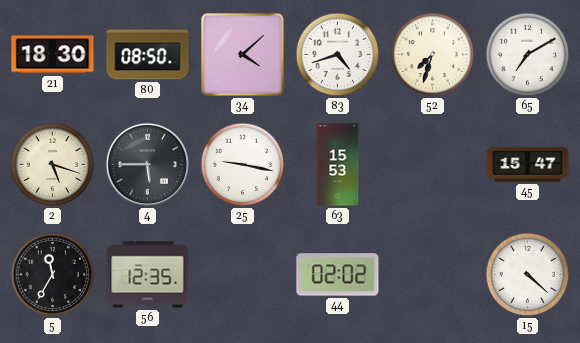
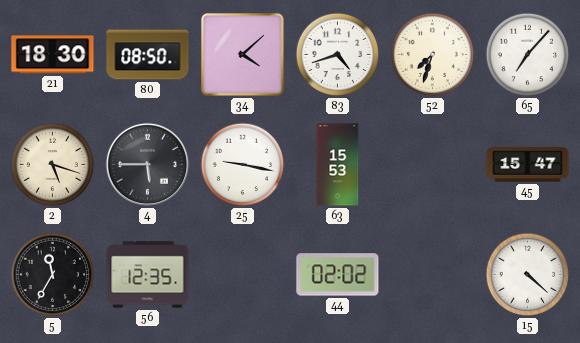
65: 7:10 -> 7:07
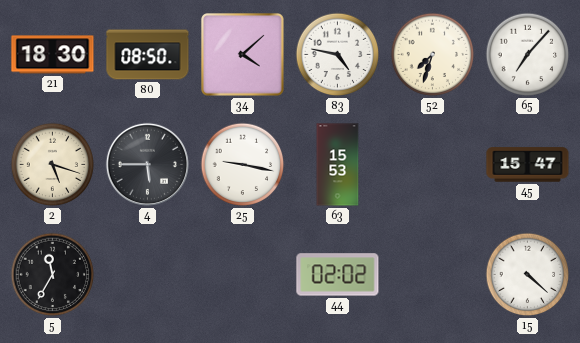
83: 4:42 -> 4:47
56: 12:35 -> none
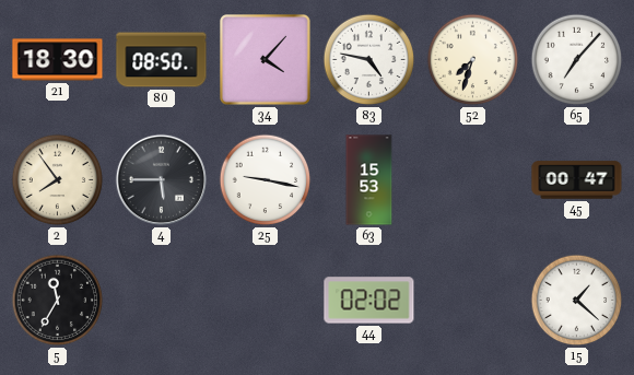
34: 4:08 -> 4:07
2: 5:18 -> 7:54
45: 15:47 -> 00:47
15: 4:22 -> 1:22
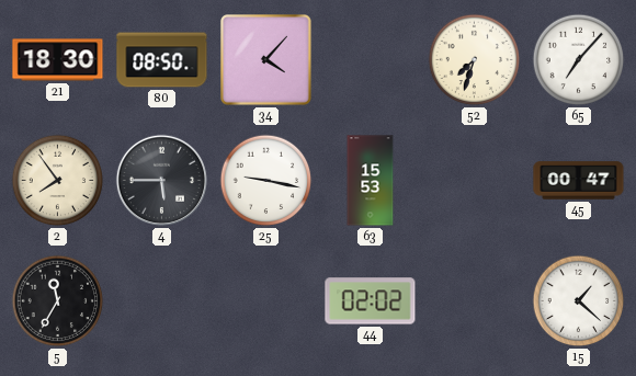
83: 4:47 -> none
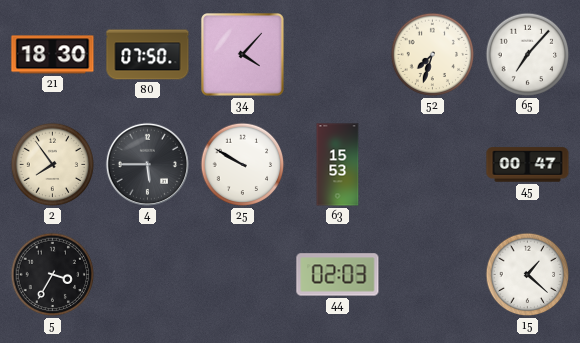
80: 08:50 -> 07:50
25: 9:17 -> 9:50
5: 11:35 -> 3:35
44: 02:02 -> 02:03
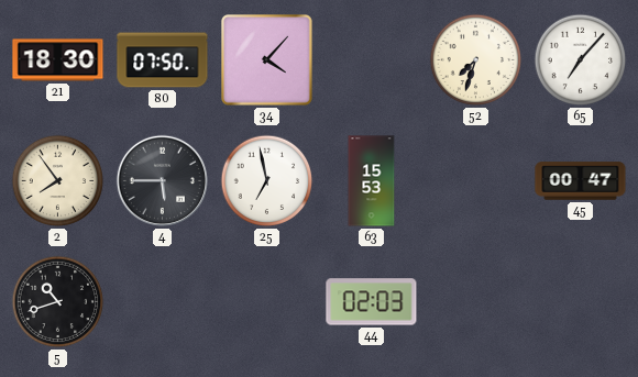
25: 9:50 -> 6:58
5: 3:35 -> 10:42
15: 1:22 -> none
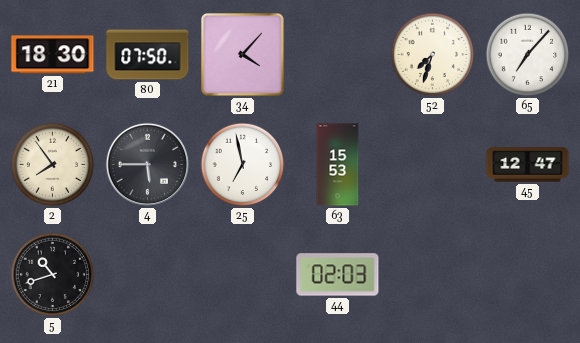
45: 00:47 -> 12:47
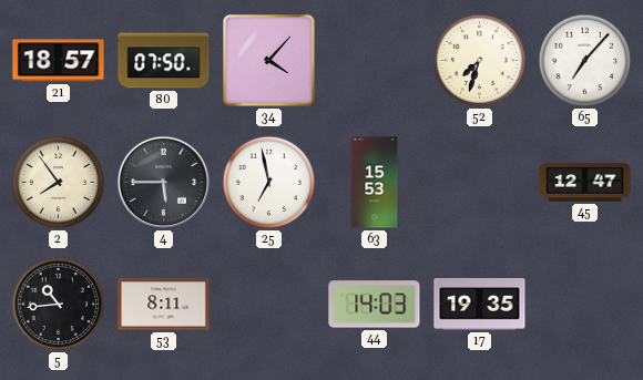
21: 18:30 -> 18:57
5: 10:42 -> 10:44
53: none -> 8:11
44: 02:03 -> 14:03
17: none -> 19:35
